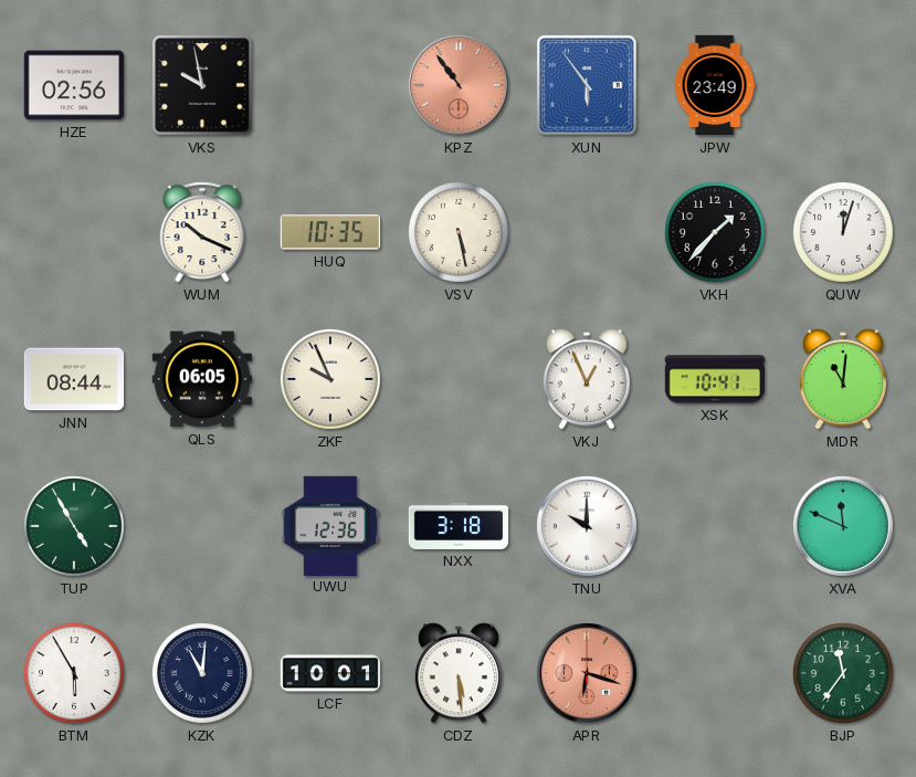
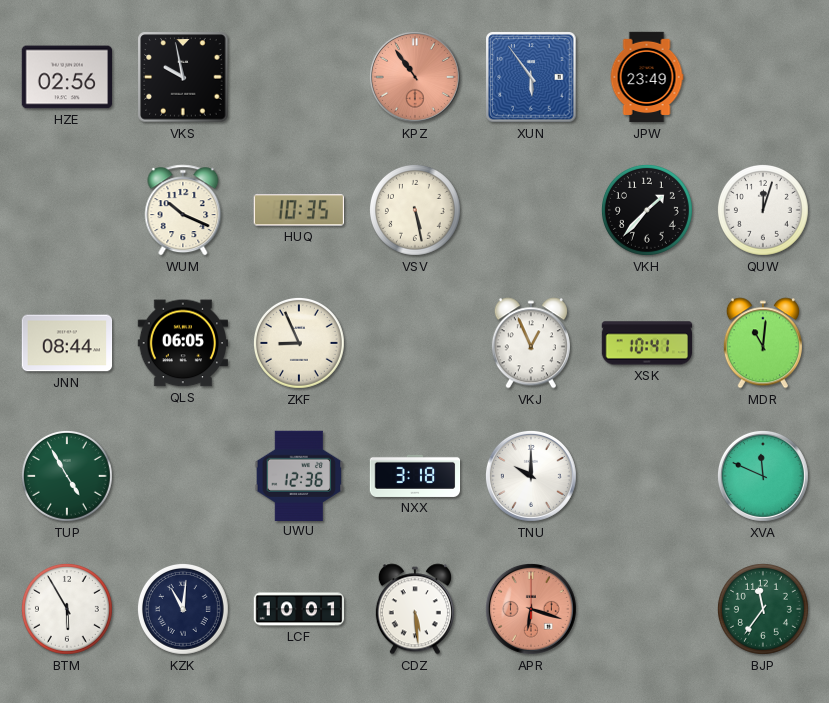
ZKF: 9:56 -> 8:56
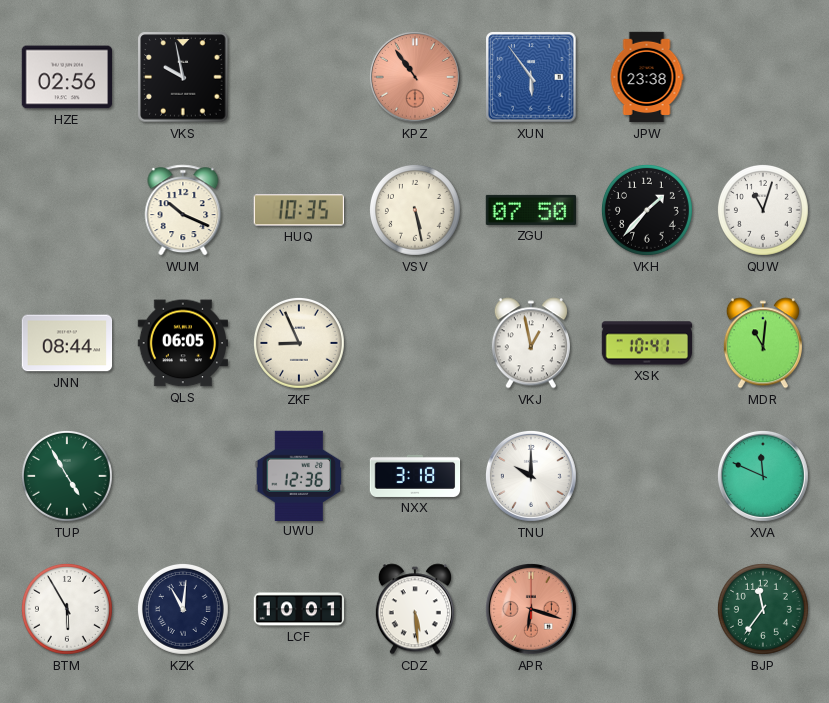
JPW: 23:49 -> 23:38
ZGU: none -> 07:50
QUW: 12:03 -> 11:03
VKJ: 12:56 -> 12:58
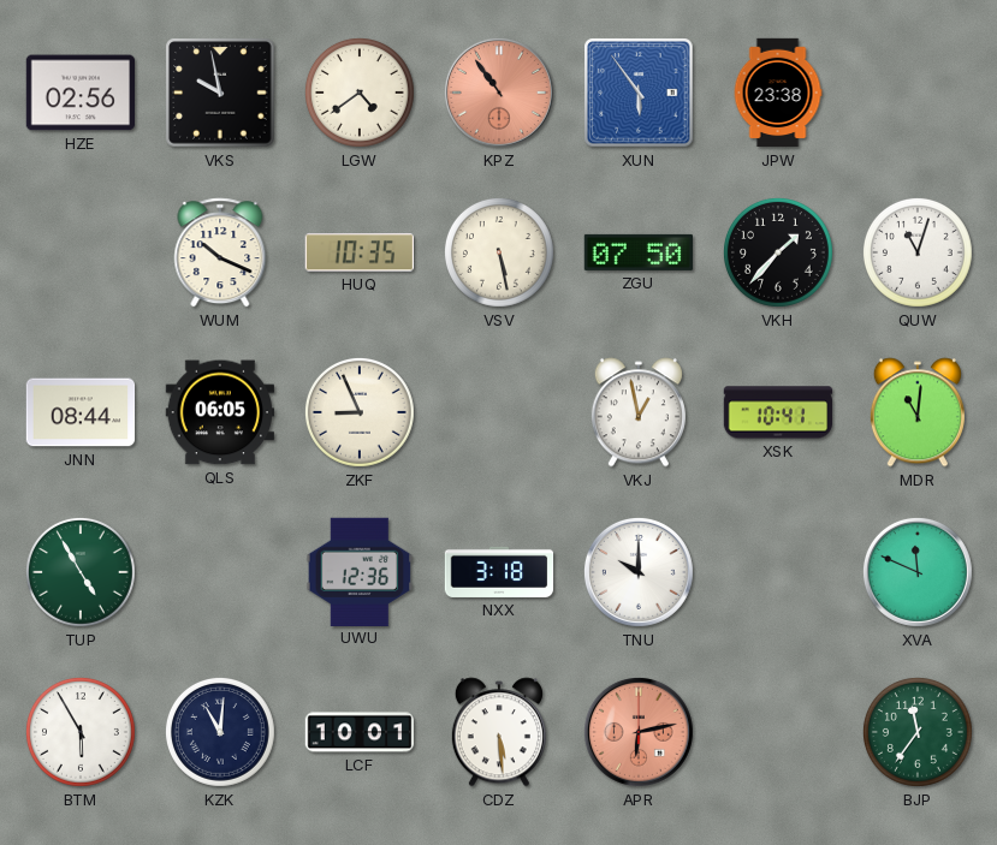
LGW: none -> 4:39
APR: 6:18 -> 6:13
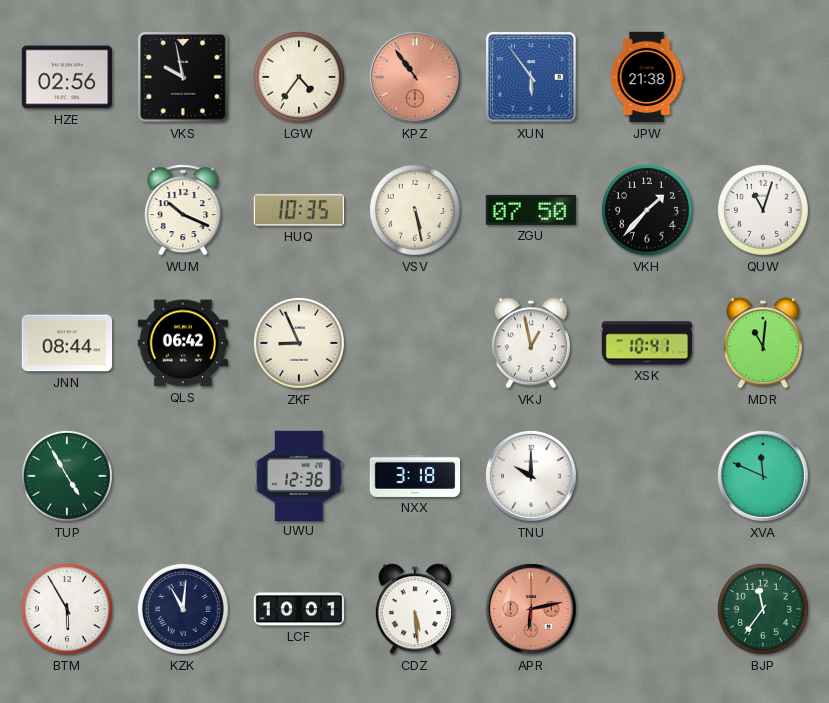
LGW: 4:39 -> 4:36
JPW: 23:38 -> 21:38
QLS: 06:05 -> 06:42
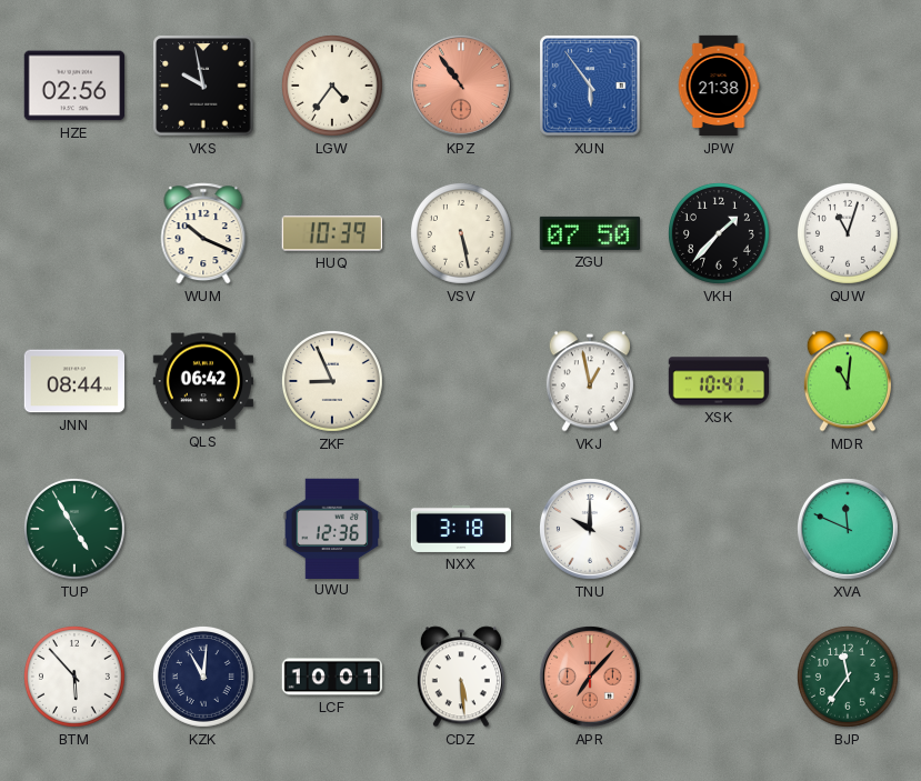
HUQ: 10:35 -> 10:39
BTM: 5:55 -> 5:53
APR: 6:13 -> 7:07
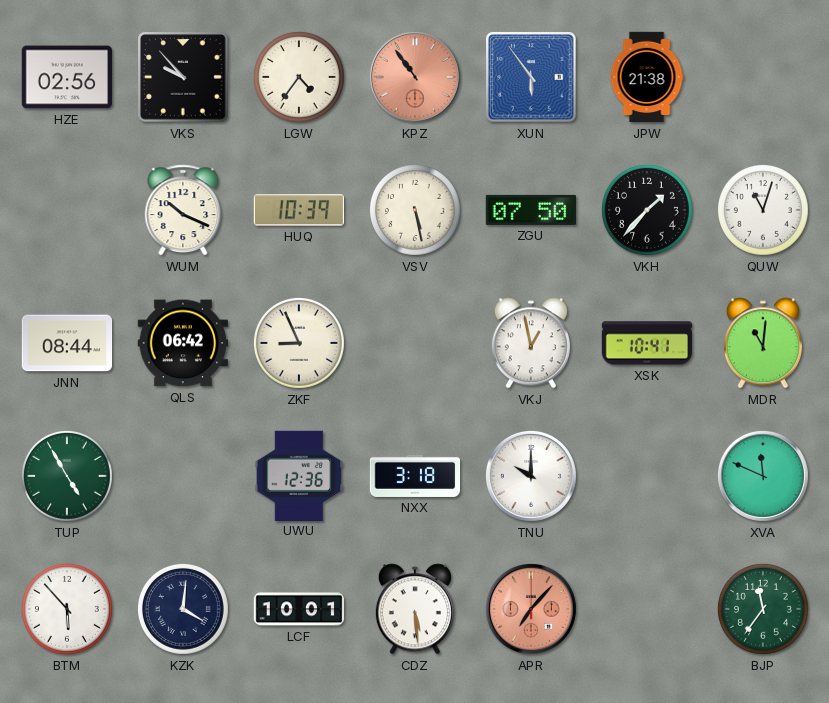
VKS: 9:58 -> 9:53
KZK: 11:01 -> 4:01
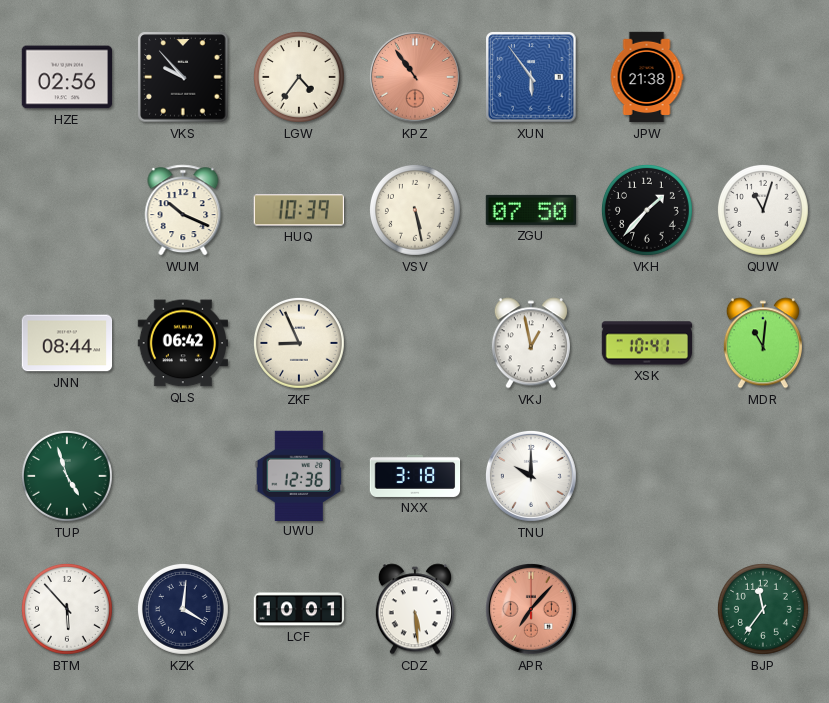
TUP: 4:55 -> 4:57
XVA: 11:49 -> none
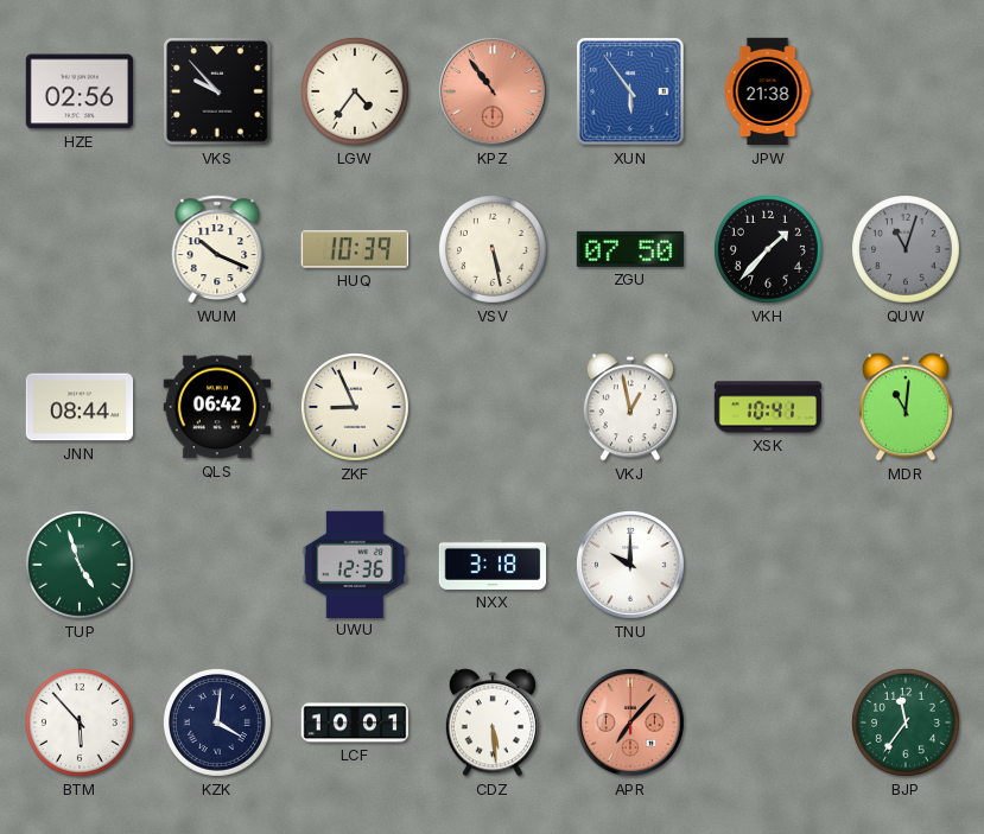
QUW dial: white -> grey
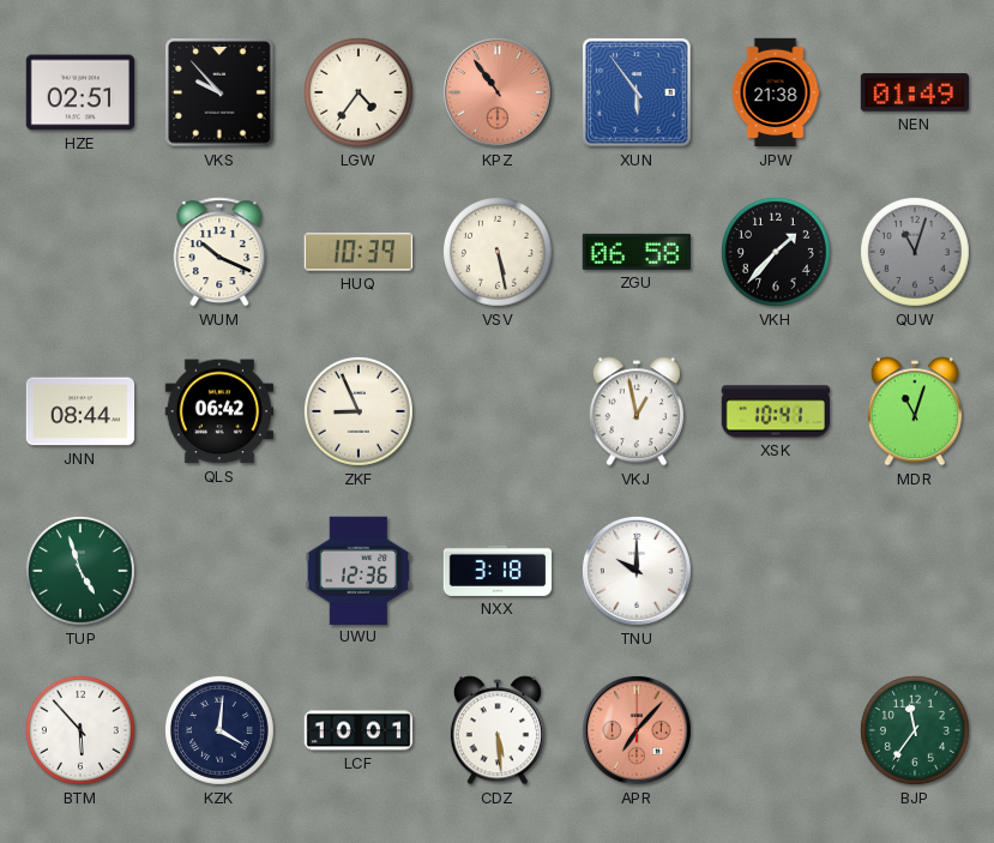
HZE: 02:56 -> 02:51
NEN: none -> 01:49
ZGU: 07:50 -> 06:58
MDR: 11:01 -> 11:03
